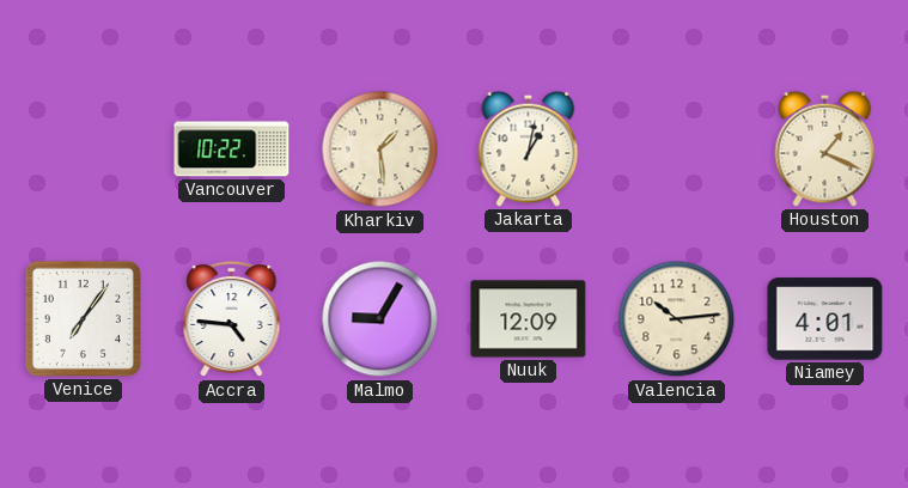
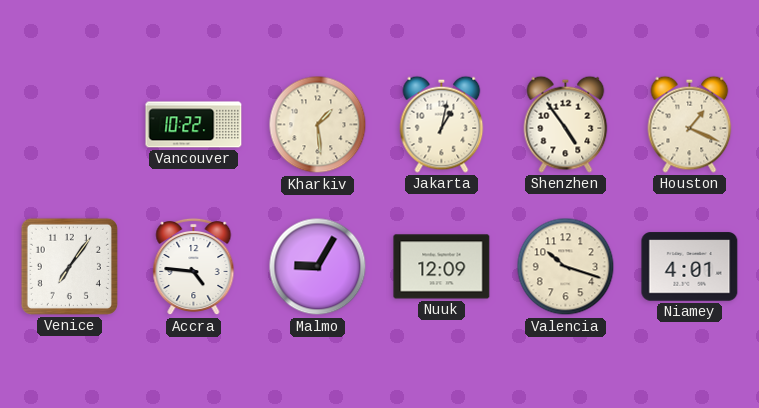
Shenzhen: none -> 4:54
Valencia: 10:14 -> 10:18
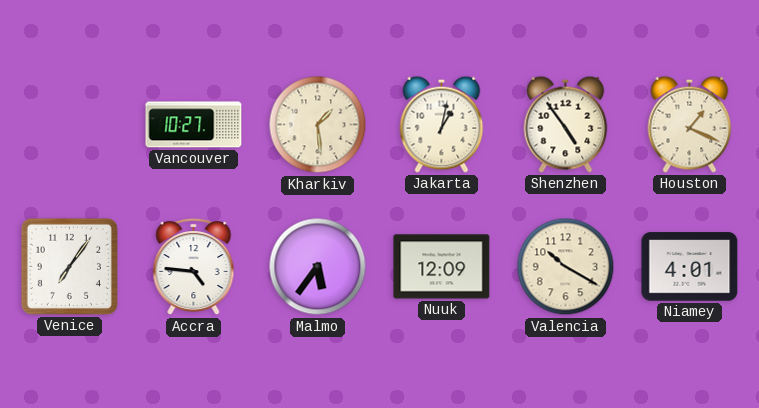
Vancouver: 10:22 -> 10:27
Malmo: 9:05 -> 5:36
Valencia: 10:18 -> 10:20
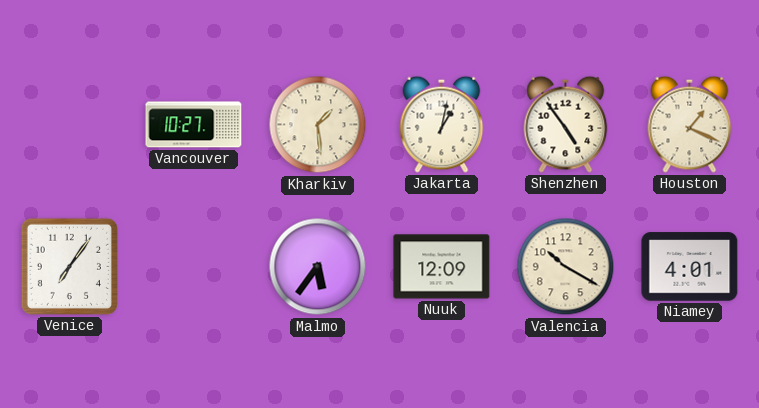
Accra: 4:46 -> none
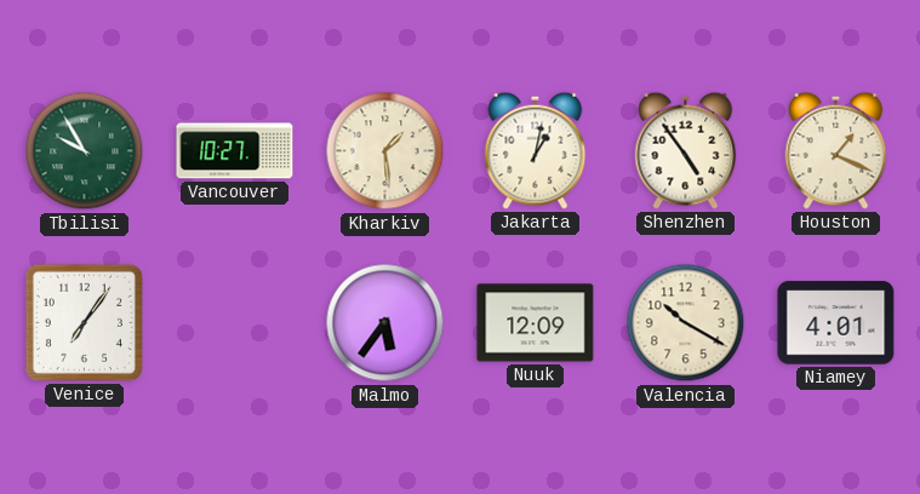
Tbilisi: none -> 9:55
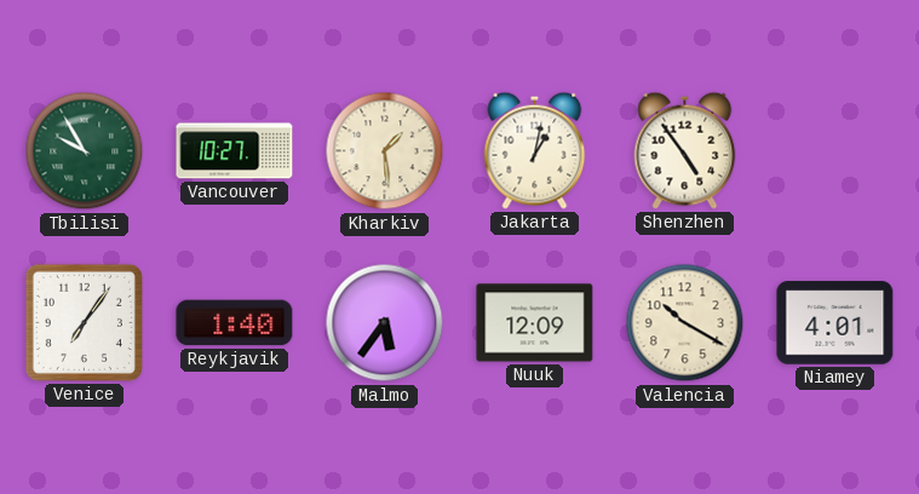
Houston: 1:19 -> none
Reykjavik: none -> 1:40
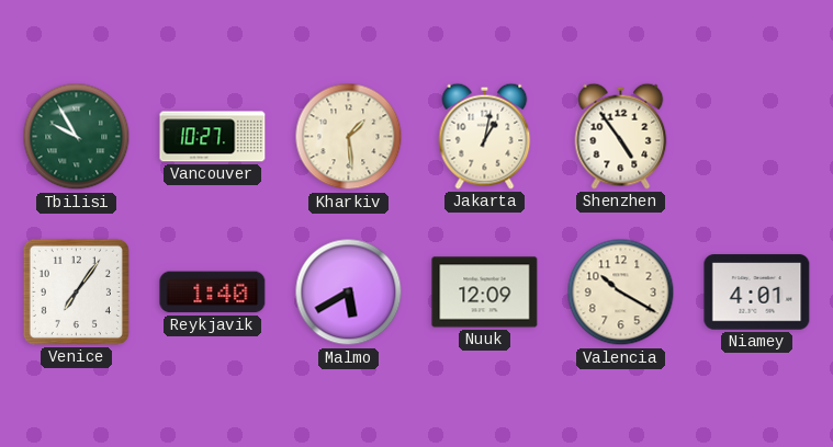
Malmo: 5:36 -> 5:40
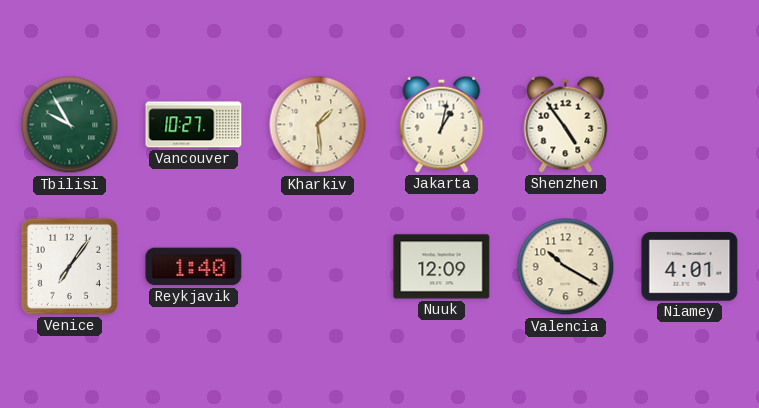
Malmo: 5:40 -> none
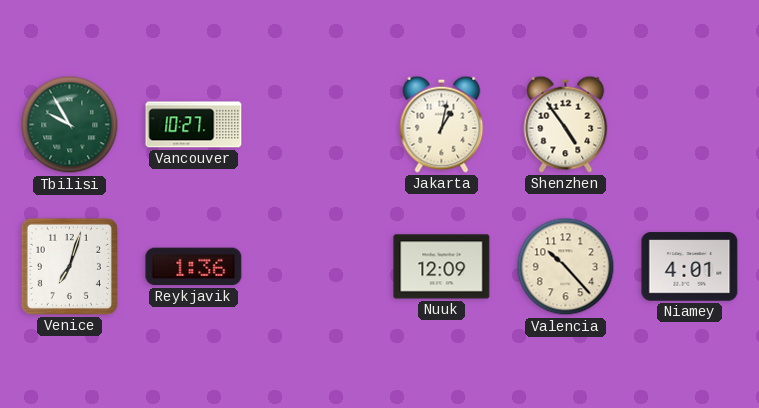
Kharkiv: 1:29 -> none
Venice: 7:06 -> 7:03
Reykjavik: 1:40 -> 1:36
Valencia: 10:20 -> 10:23
